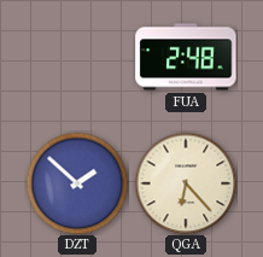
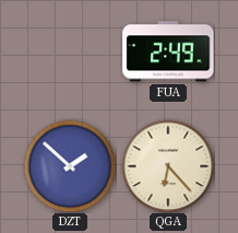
FUA: 2:48 -> 2:49
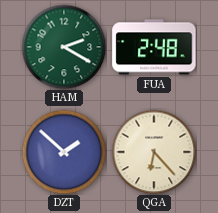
HAM: none -> 2:20
FUA: 2:49 -> 2:48
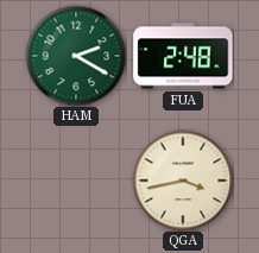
DZT: 1:52 -> none
QGA: 6:23 -> 3:43
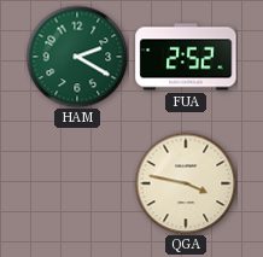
FUA: 2:48 -> 2:52
QGA: 3:43 -> 3:47
